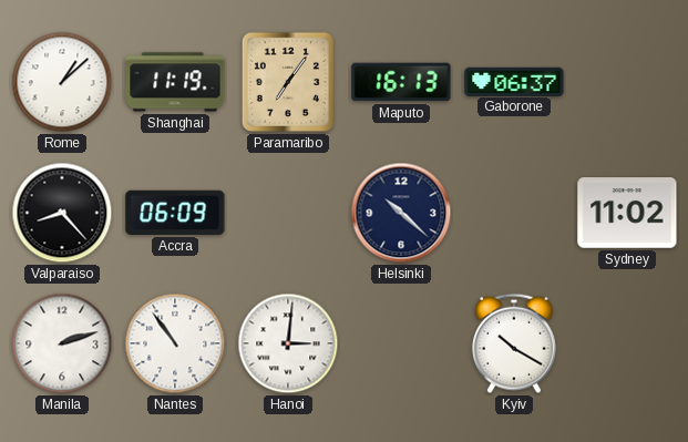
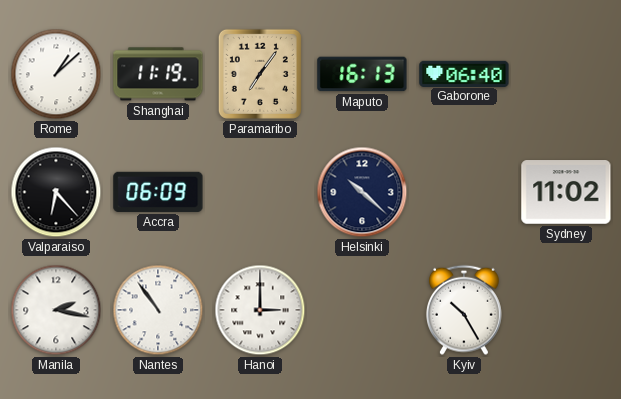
Gaborone: 06:37 -> 06:40
Valparaiso: 8:23 -> 6:23
Manila: 2:12 -> 2:17
Hanoi: 3:01 -> 3:00
Kyiv: 10:20 -> 10:25
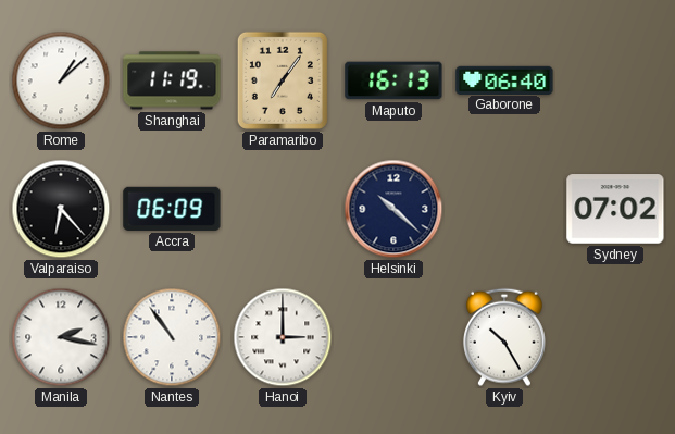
Sydney: 11:02 -> 07:02
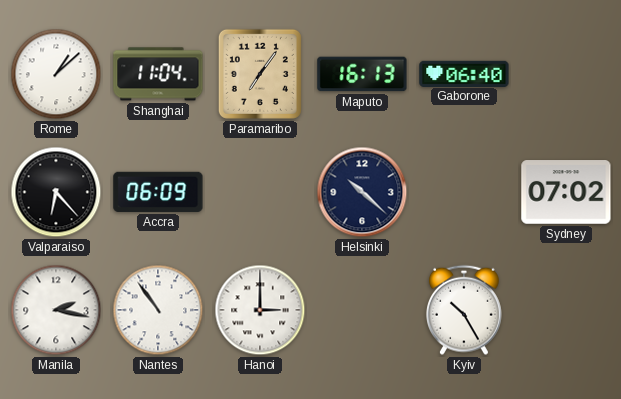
Shanghai: 11:19 -> 11:04
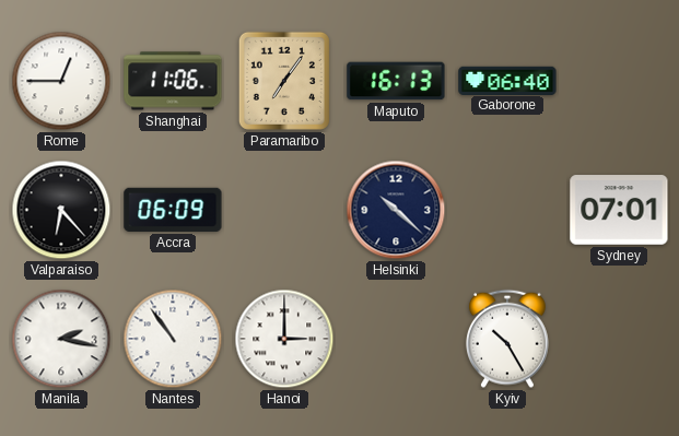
Rome: 1:08 -> 12:45
Shanghai: 11:04 -> 11:06
Sydney: 07:02 -> 07:01
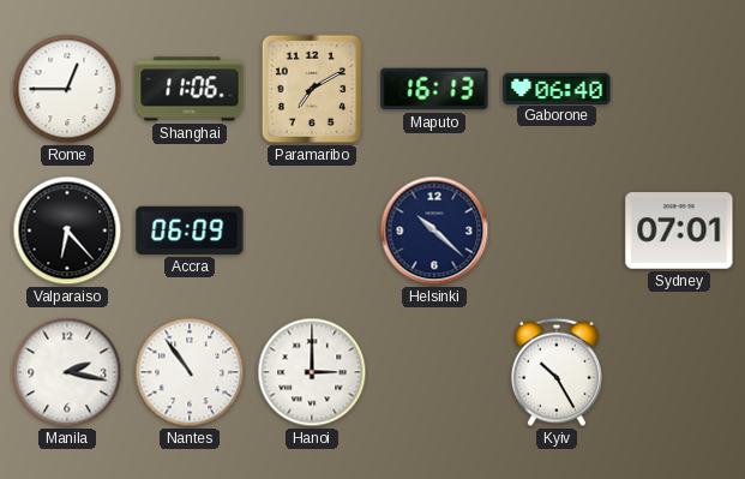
Paramaribo: 7:06 -> 7:10
